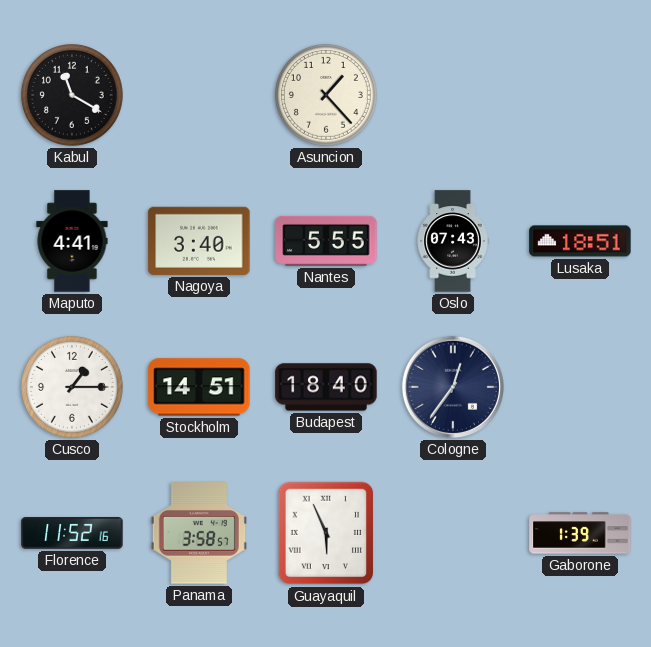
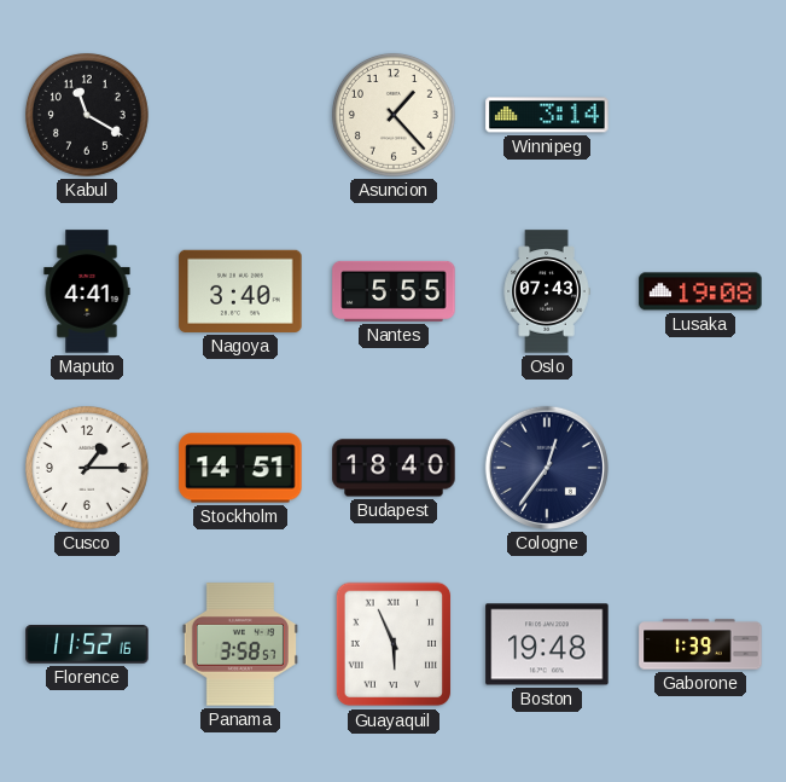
Winnipeg: none -> 3:14
Lusaka: 18:51 -> 19:08
Boston: none -> 19:48
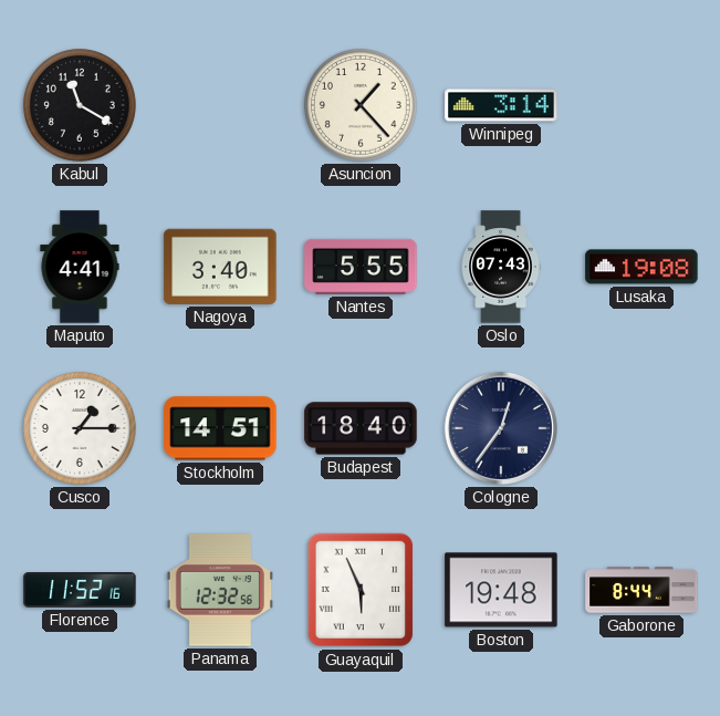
Panama: 3:58 -> 12:32
Gaborone: 1:39 -> 8:44
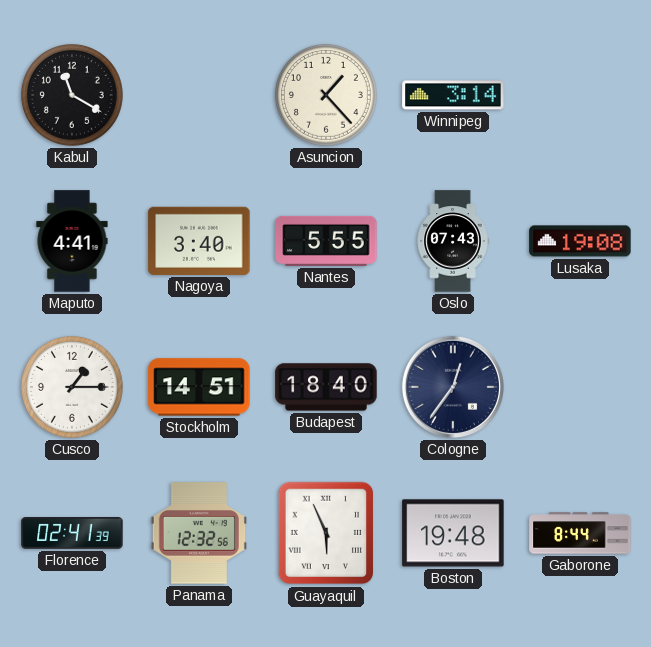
Florence: 11:52 -> 02:41
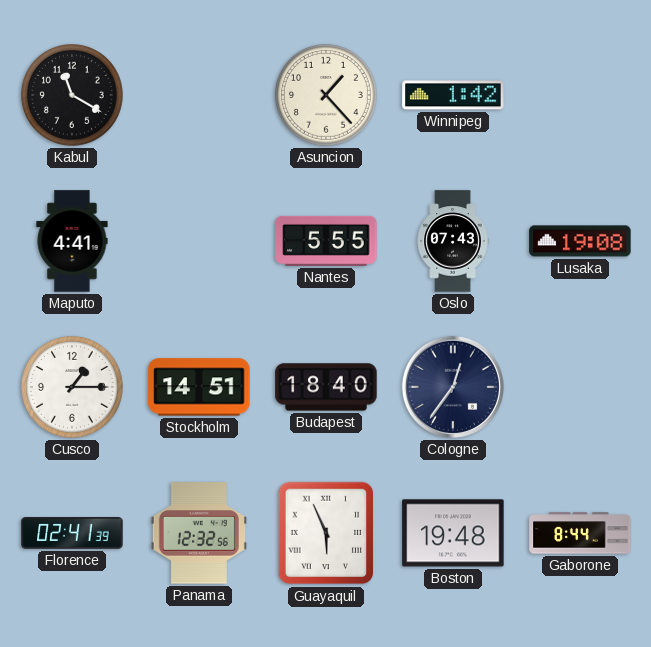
Winnipeg: 3:14 -> 1:42
Nagoya: 3:40 -> none
